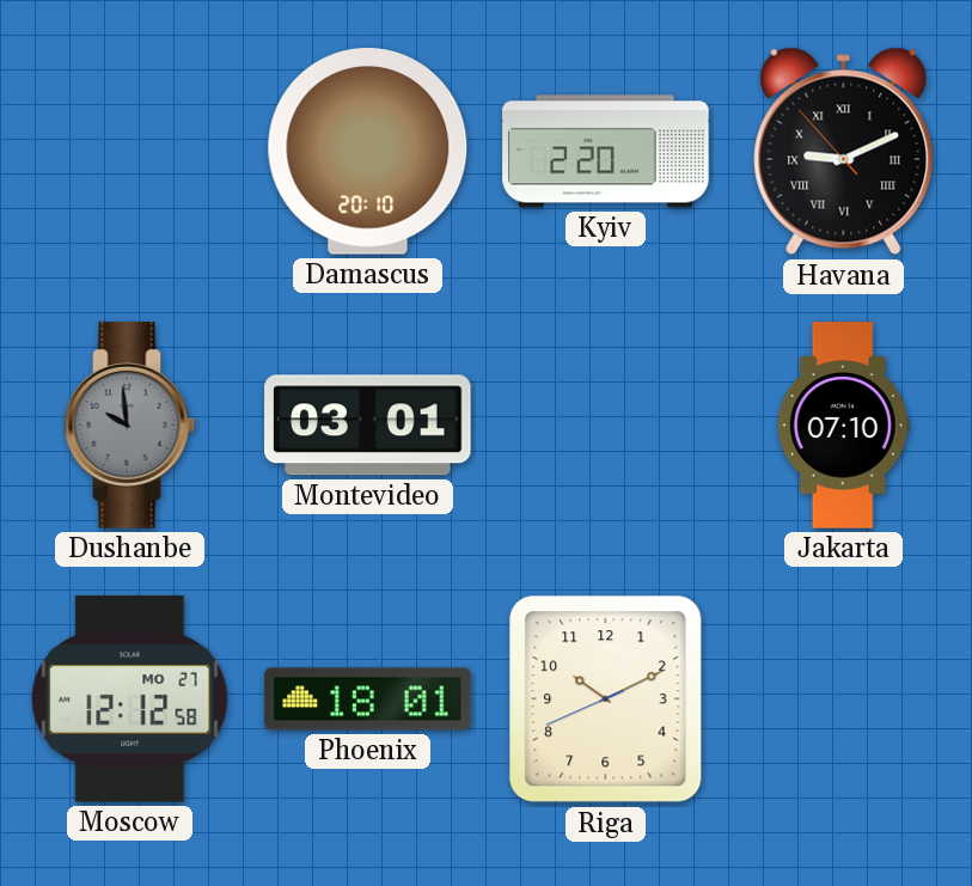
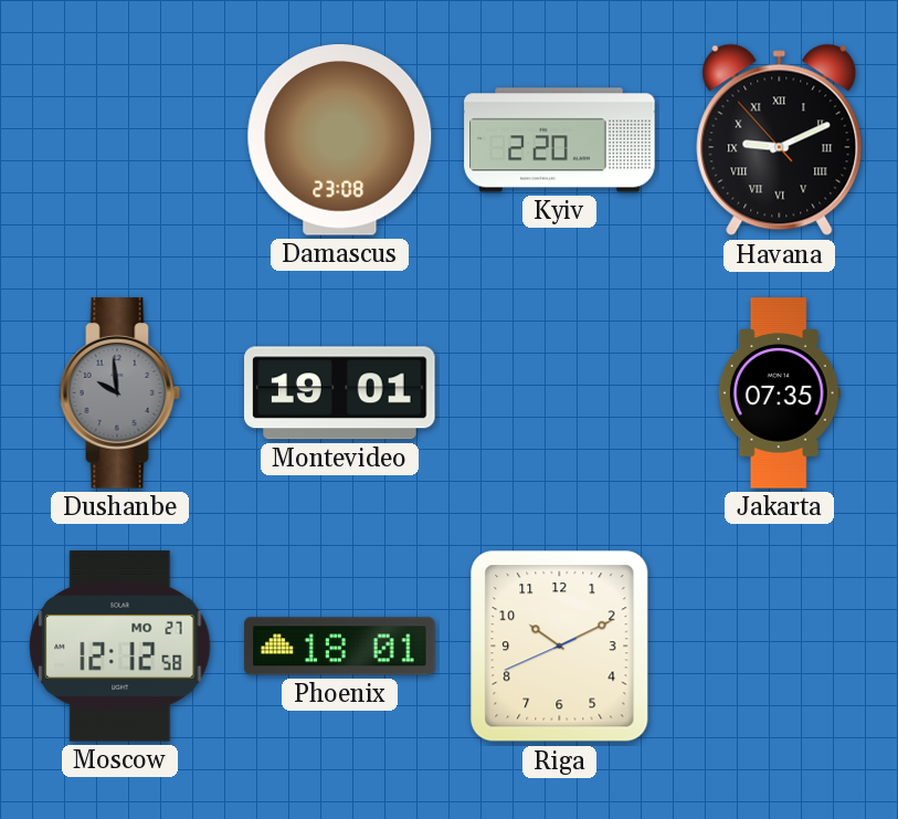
Damascus: 20:10 -> 23:08
Montevideo: 03:01 -> 19:01
Jakarta: 07:10 -> 07:35
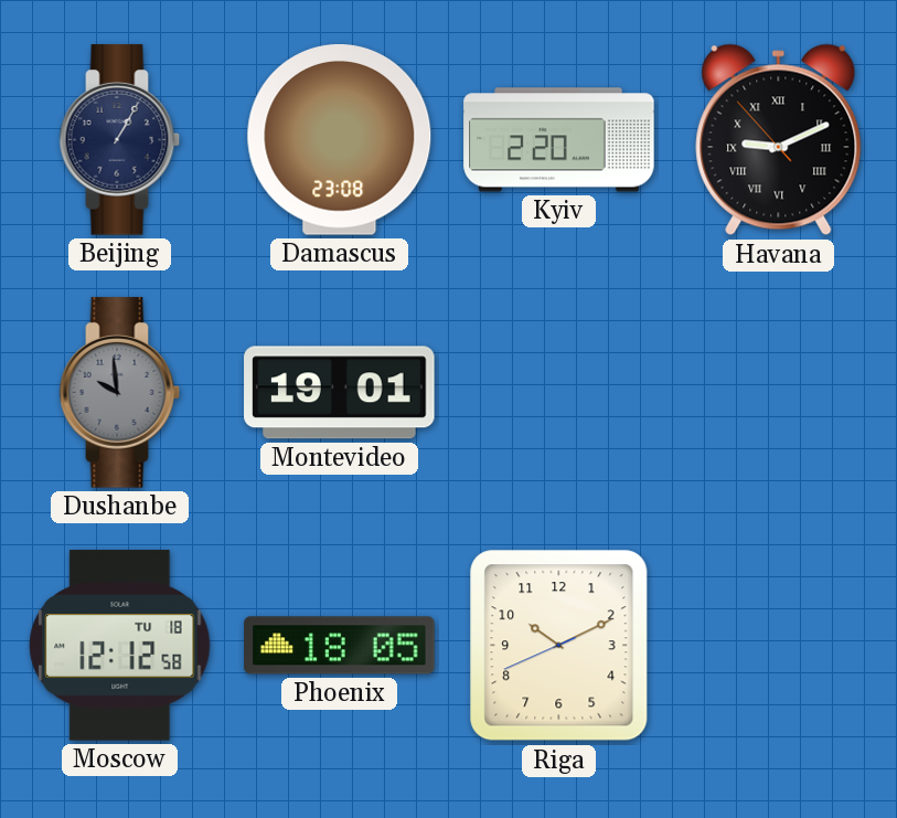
Beijing: none -> 1:05
Jakarta: 07:35 -> none
Moscow date: MO 27 -> TU 18
Phoenix: 18:01 -> 18:05
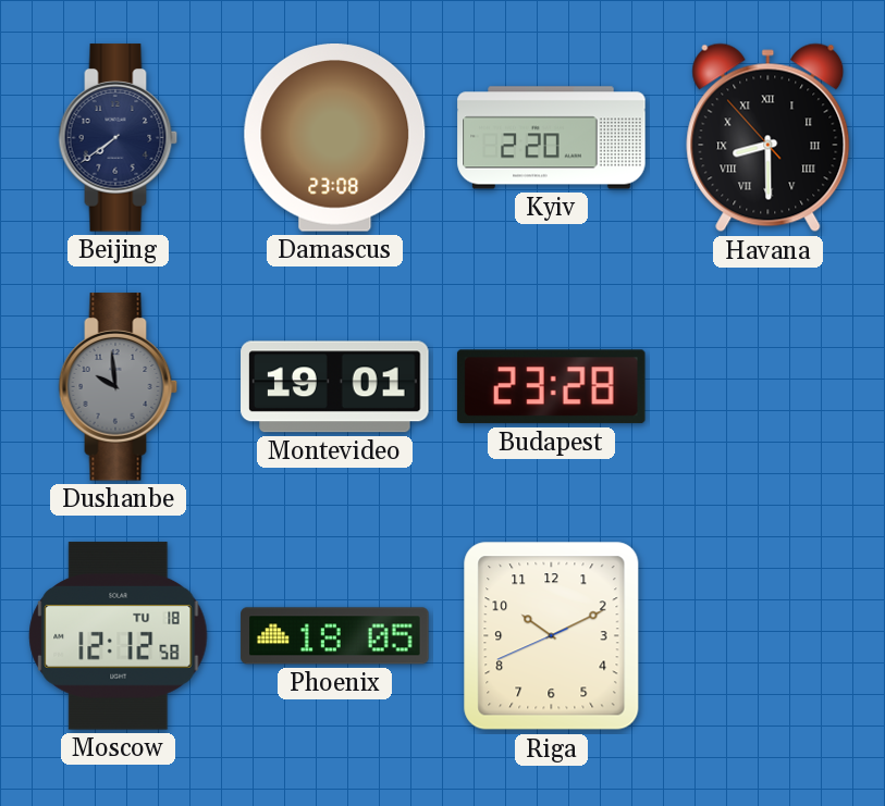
Beijing: 1:05 -> 7:39
Havana: 9:10 -> 8:29
Budapest: none -> 23:28
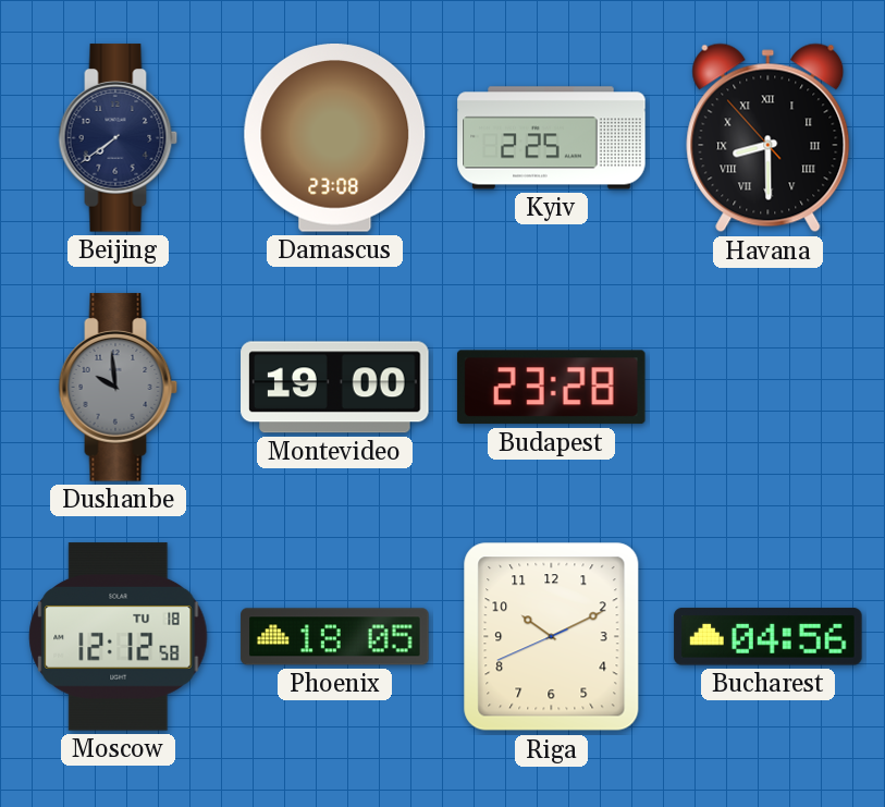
Kyiv: 2:20 -> 2:25
Montevideo: 19:01 -> 19:00
Bucharest: none -> 04:56
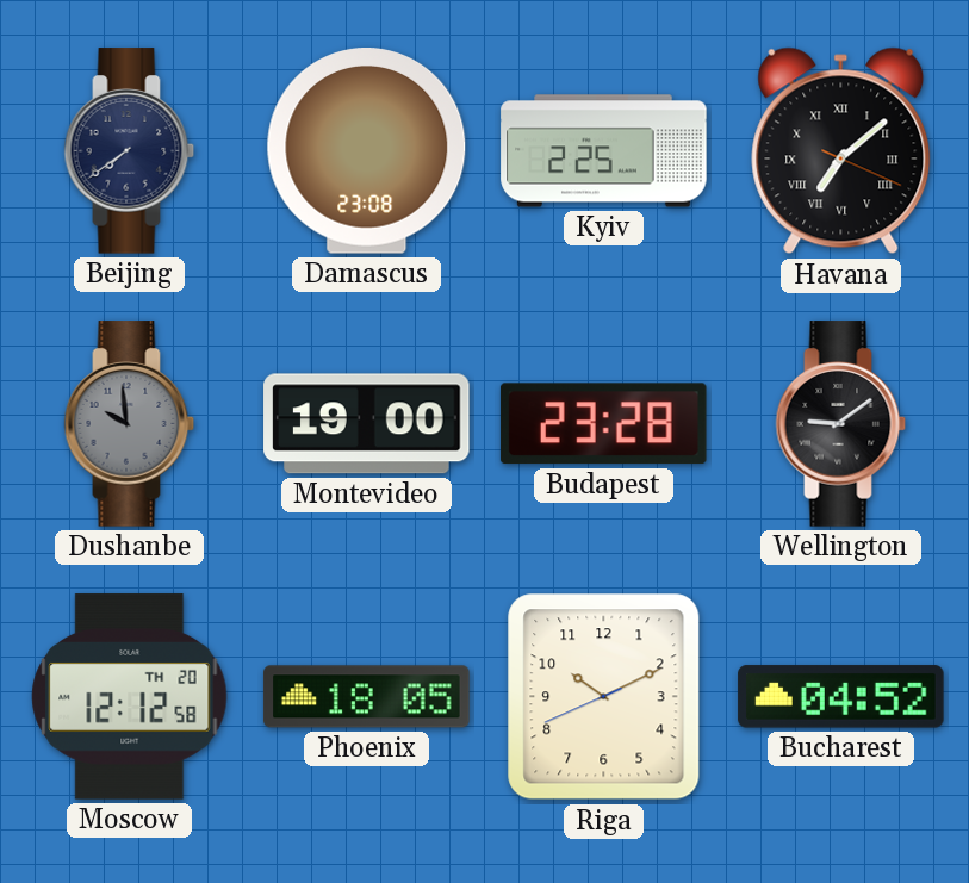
Havana: 8:29 -> 7:08
Wellington: none -> 9:09
Moscow date: TU 18 -> TH 20
Bucharest: 04:56 -> 04:52
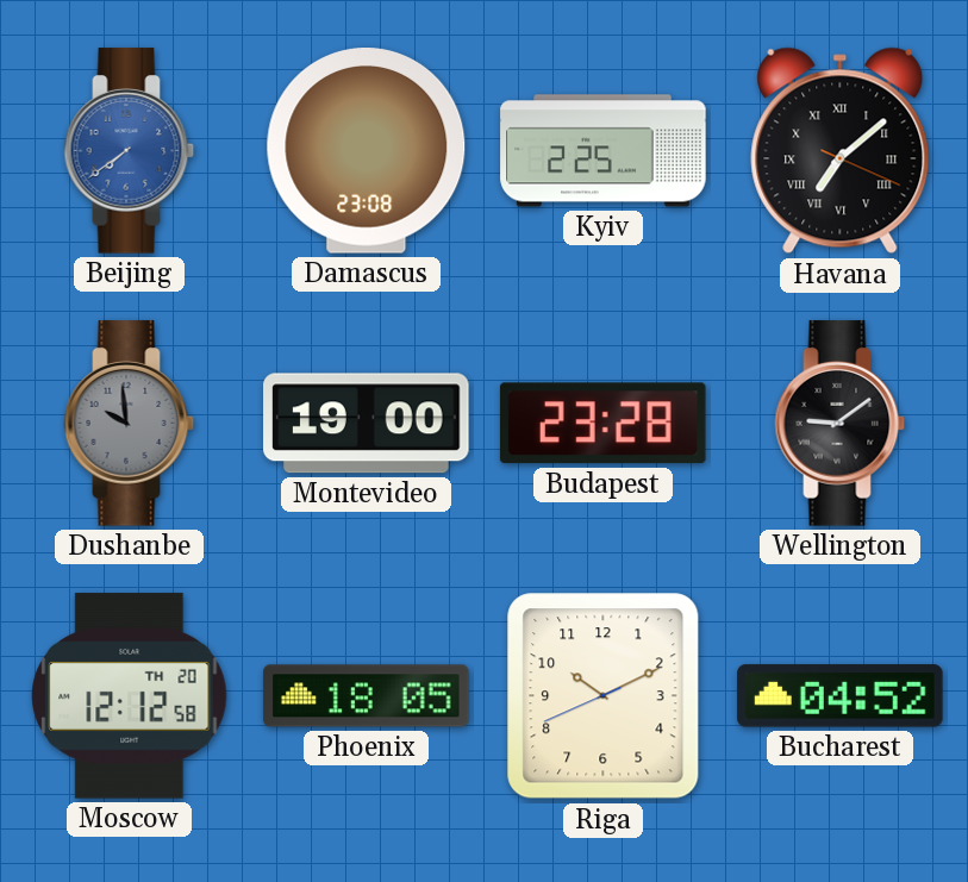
Beijing dial: navy -> blue
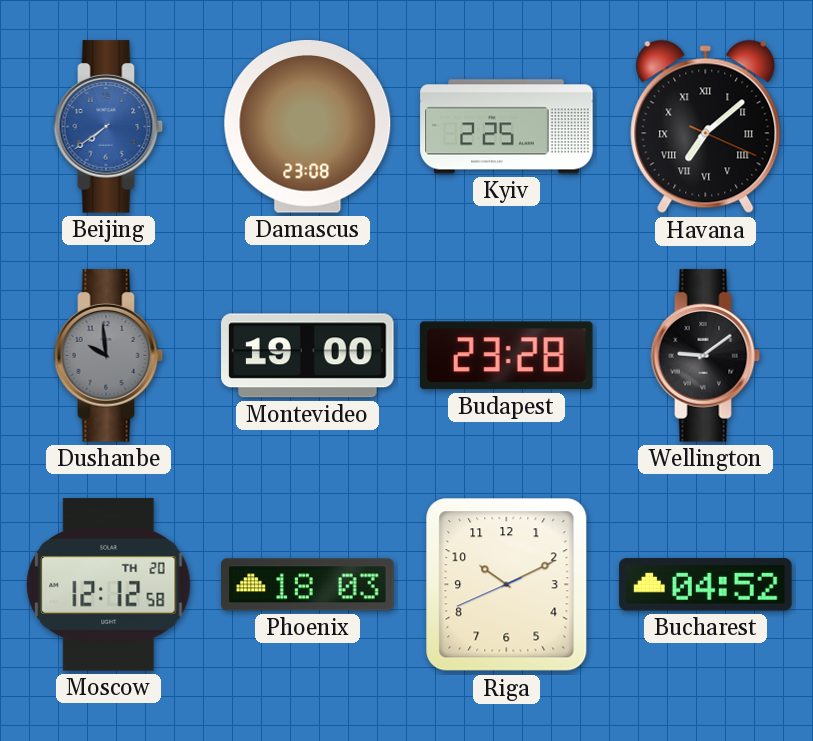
Phoenix: 18:05 -> 18:03
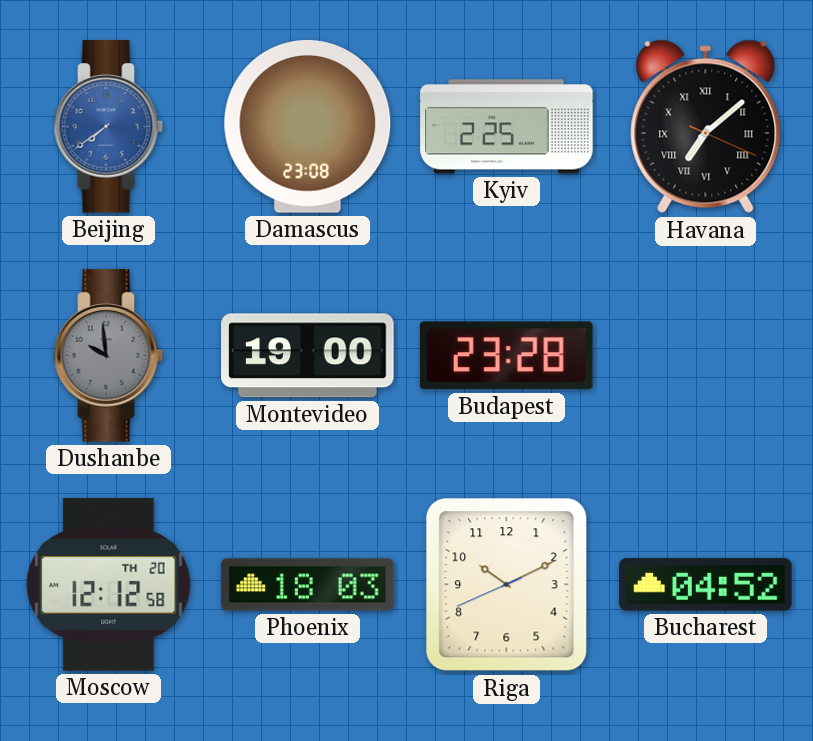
Wellington: 9:09 -> none
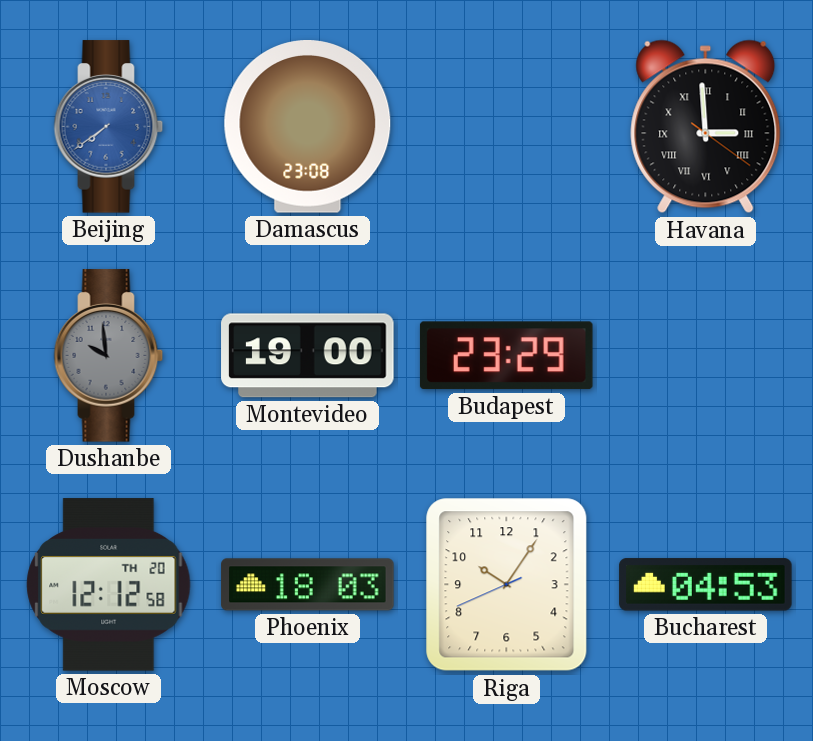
Kyiv: 2:25 -> none
Havana: 7:08 -> 2:59
Budapest: 23:28 -> 23:29
Riga: 10:10 -> 10:05
Bucharest: 04:52 -> 04:53
